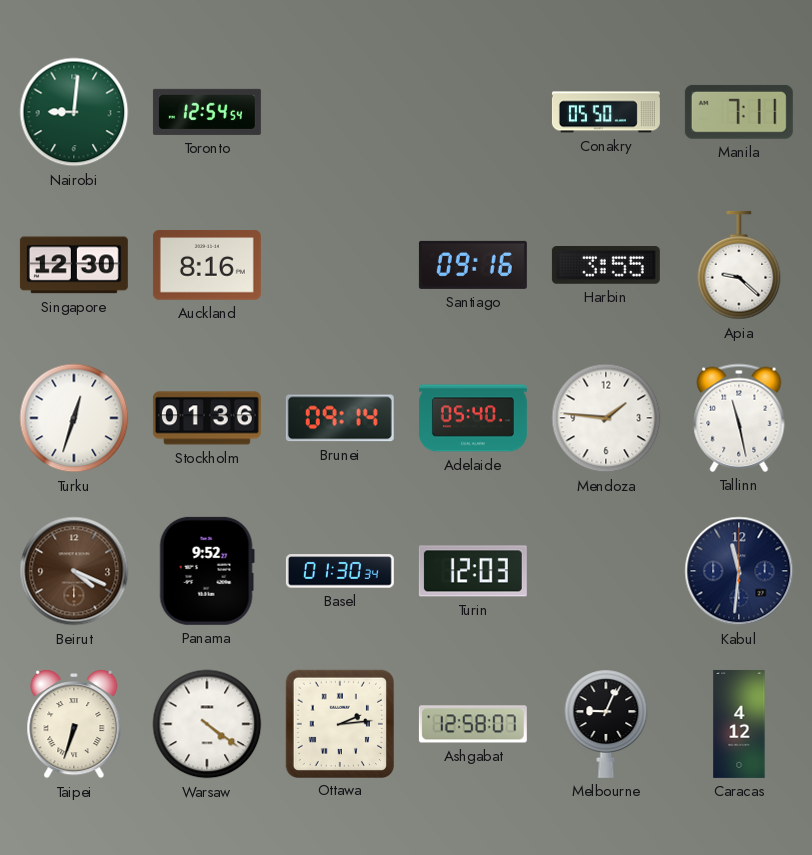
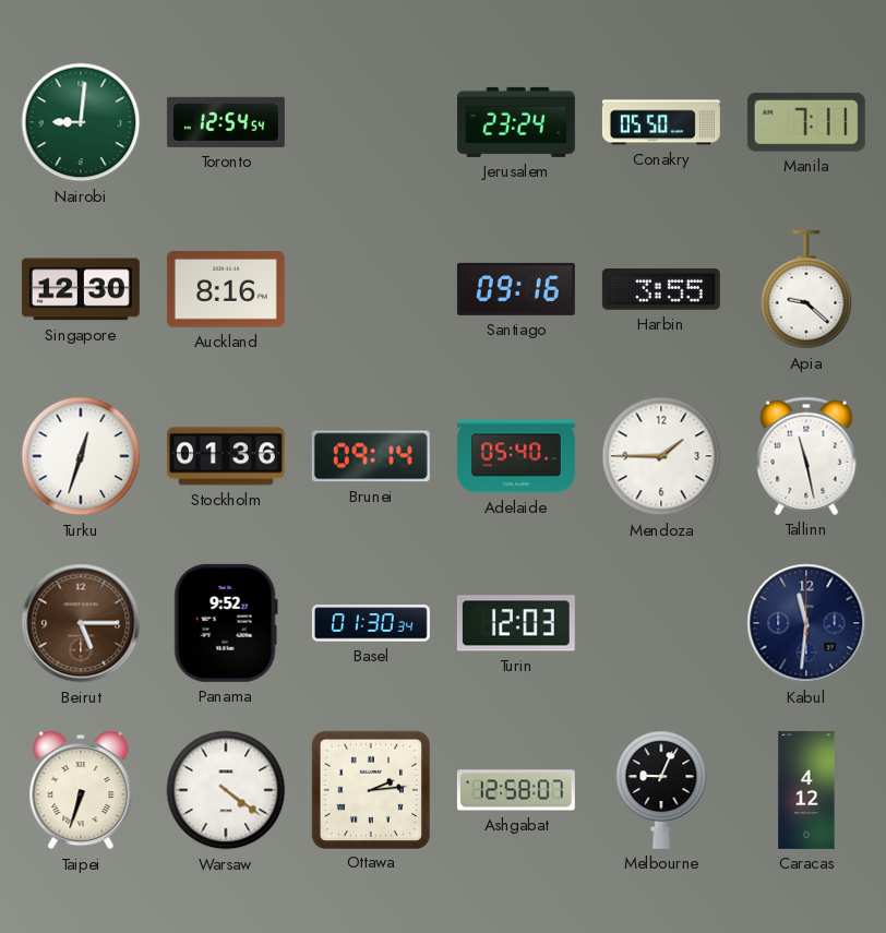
Jerusalem: none -> 23:24
Mendoza: 1:46 -> 1:45
Beirut: 4:19 -> 5:15
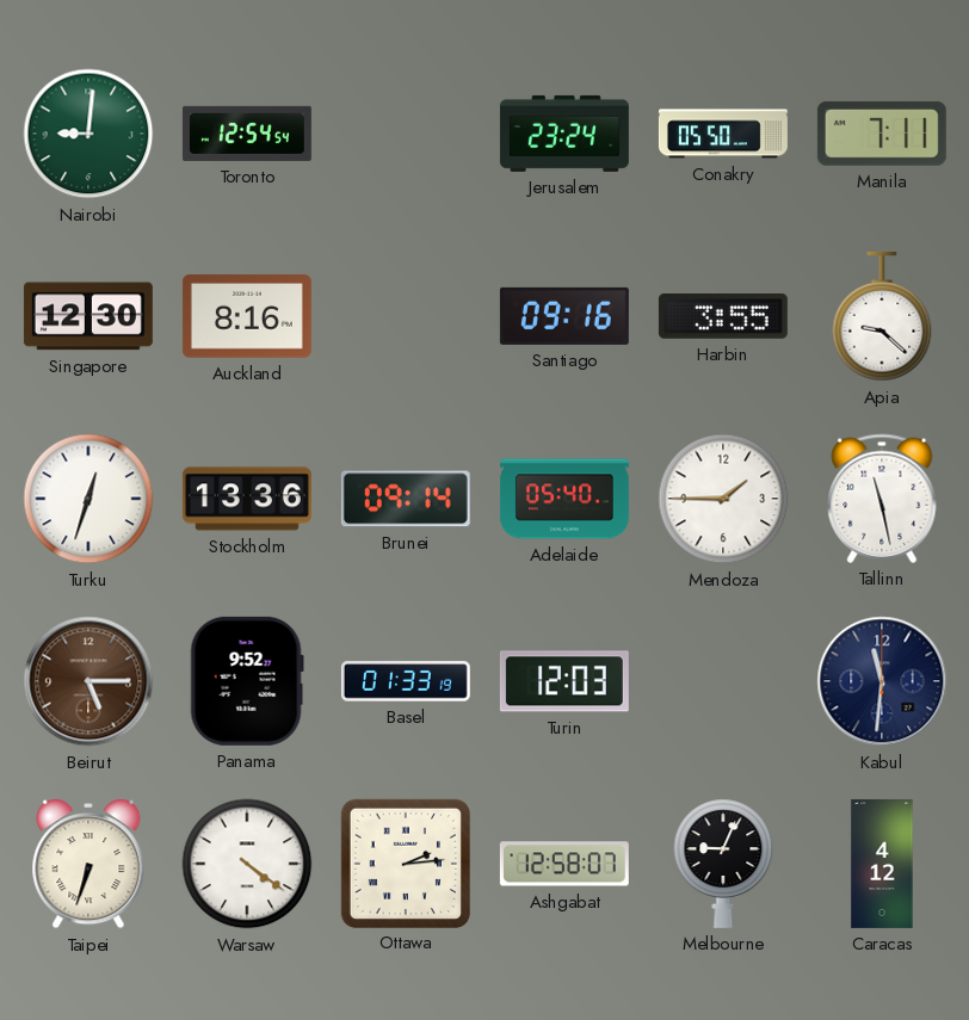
Stockholm: 01:36 -> 13:36
Basel: 01:30 -> 01:33
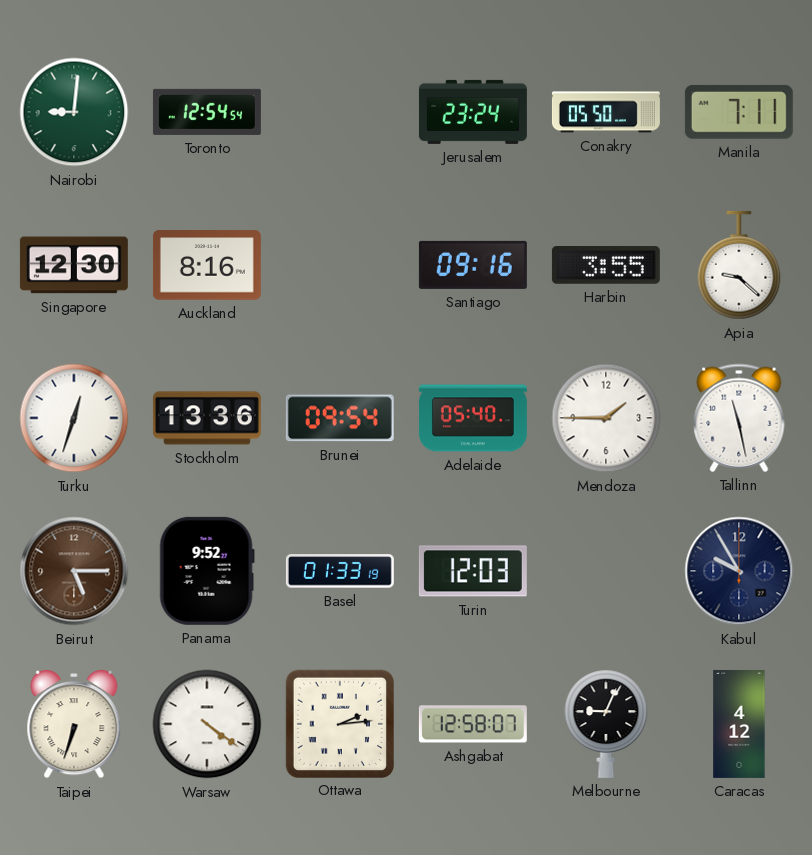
Brunei: 09:14 -> 09:54
Kabul: 11:31 -> 9:55
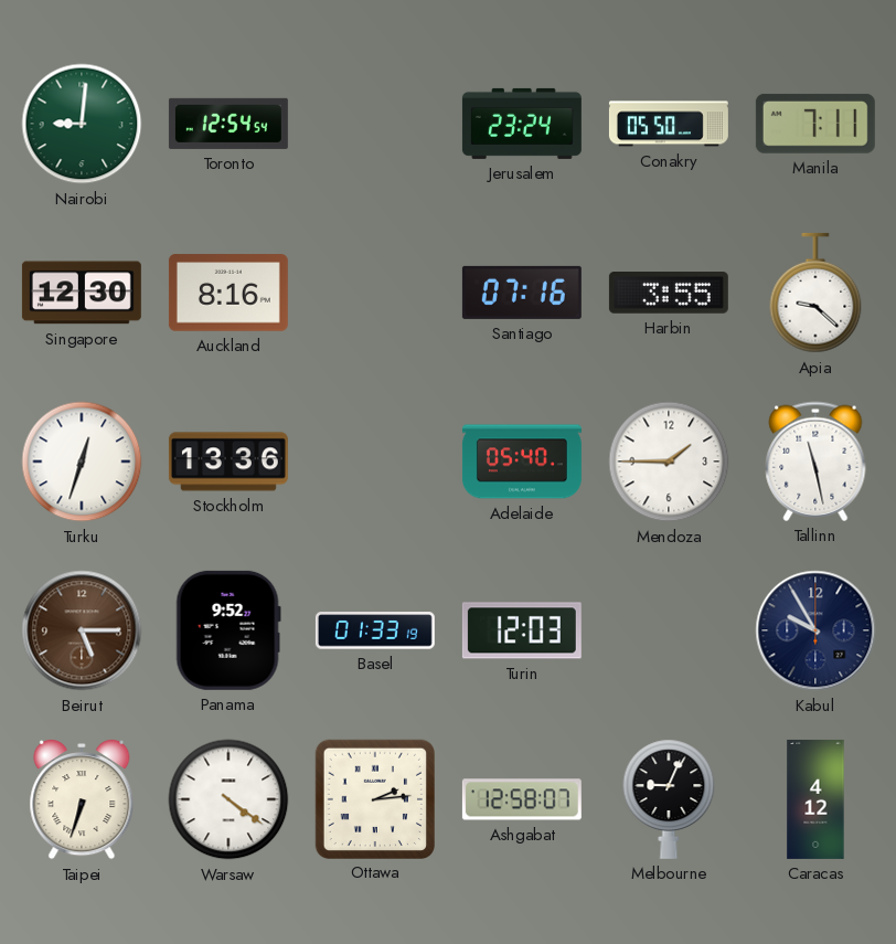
Santiago: 09:16 -> 07:16
Brunei: 09:54 -> none
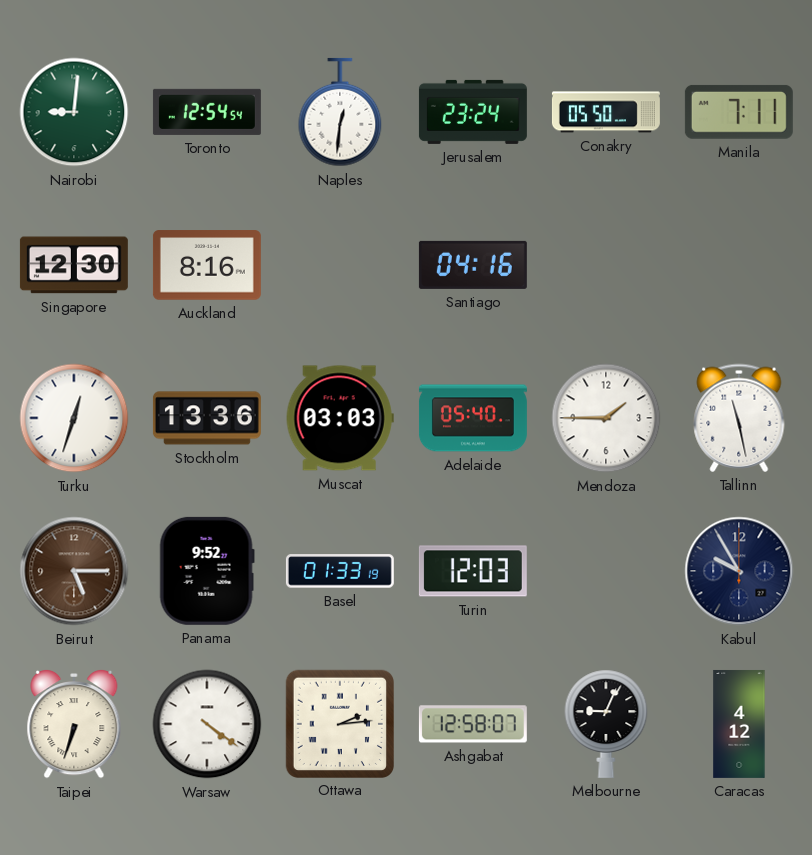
Naples: none -> 12:31
Santiago: 07:16 -> 04:16
Harbin: 3:55 -> none
Apia: 9:22 -> none
Muscat: none -> 03:03
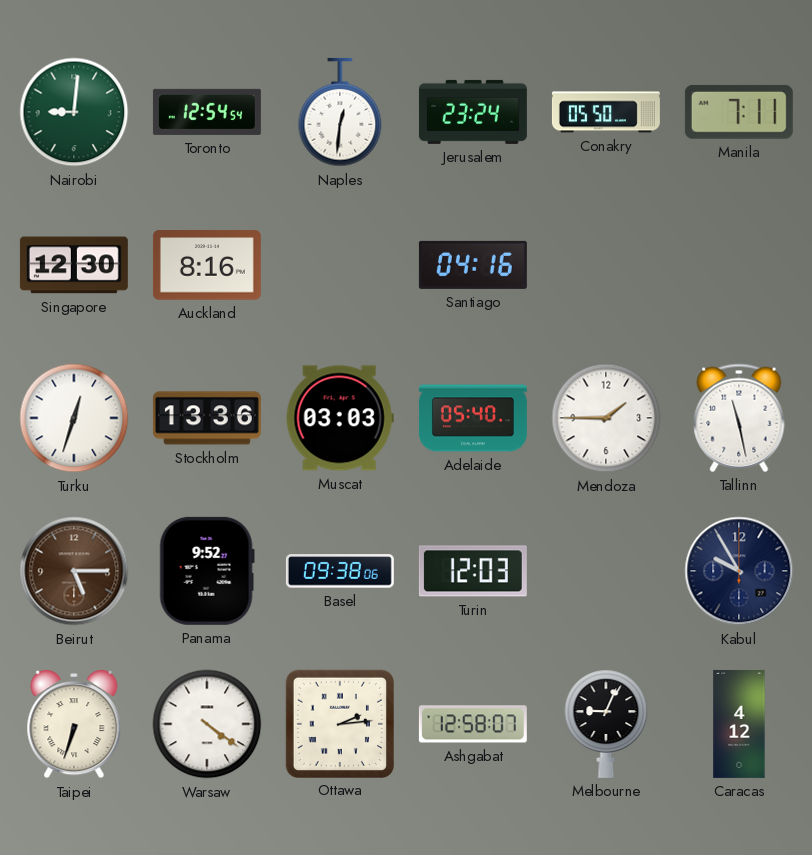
Basel: 01:33 -> 09:38
